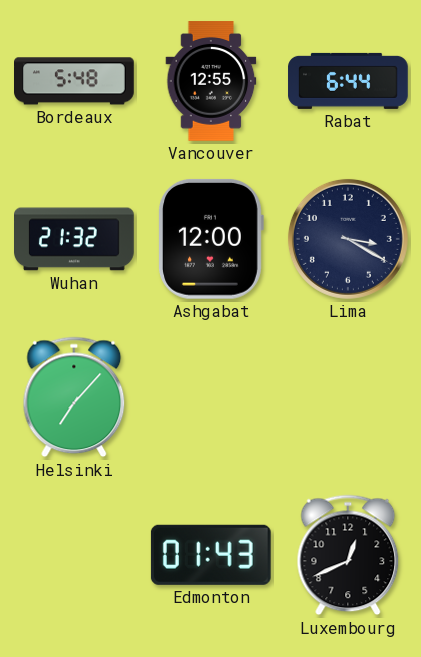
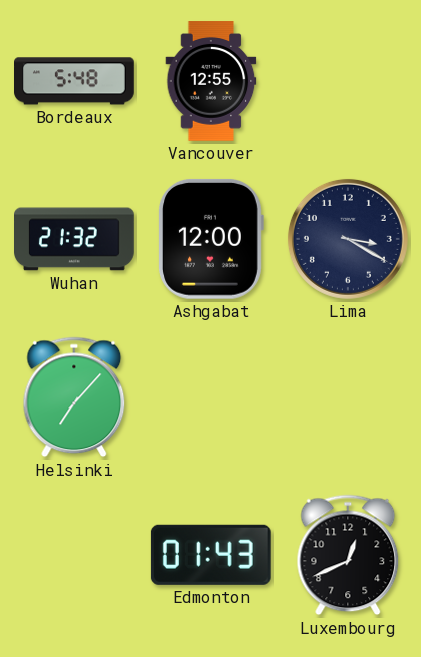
Rabat: 6:44 -> none
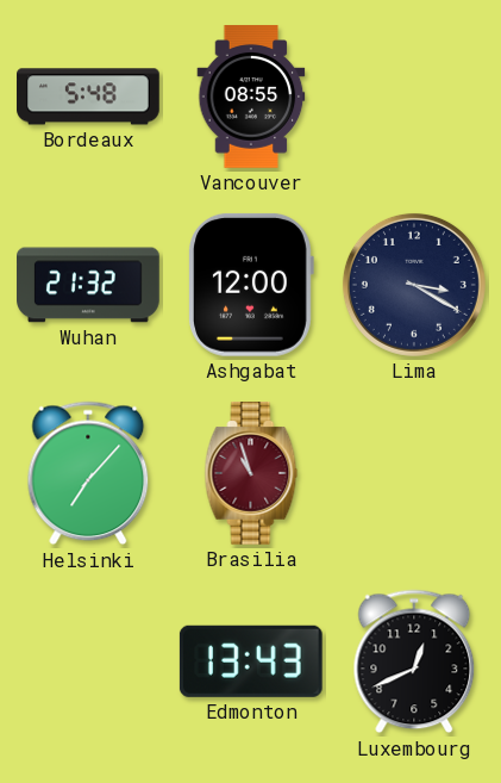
Vancouver: 12:55 -> 08:55
Brasilia: none -> 10:57
Edmonton: 01:43 -> 13:43
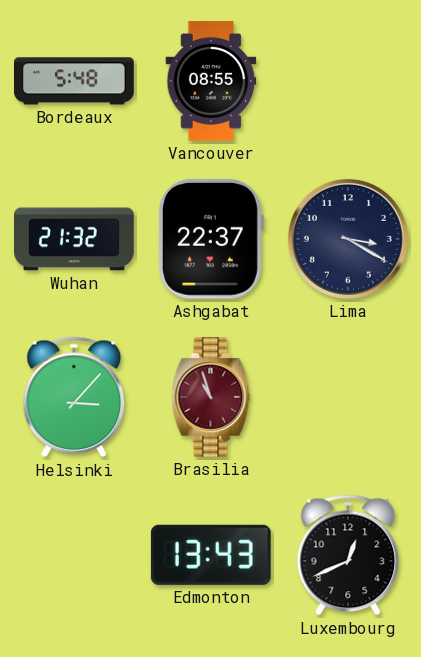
Ashgabat: 12:00 -> 22:37
Helsinki: 7:07 -> 3:07
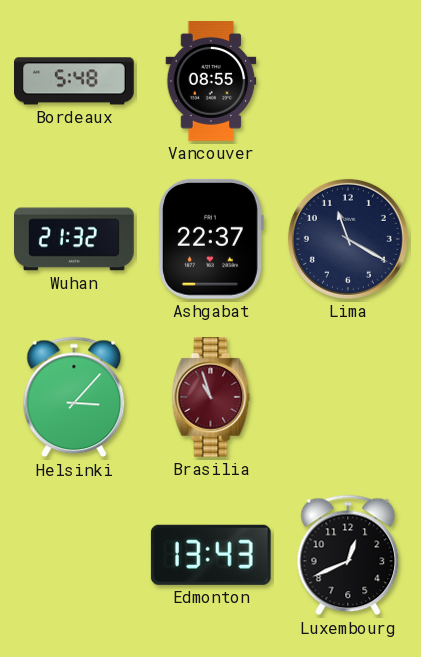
Lima: 3:20 -> 11:20
